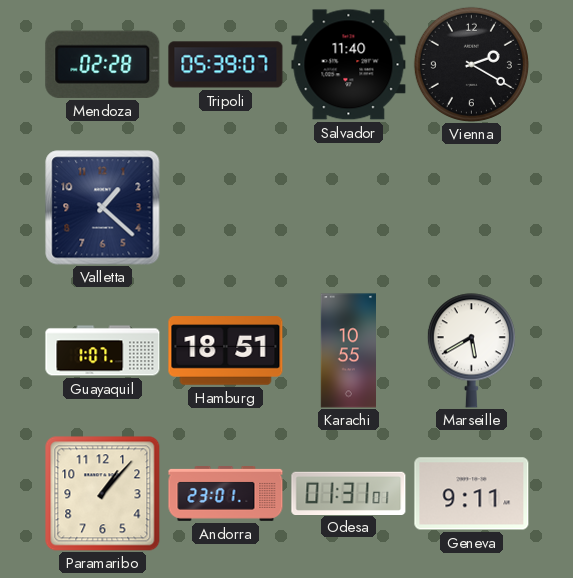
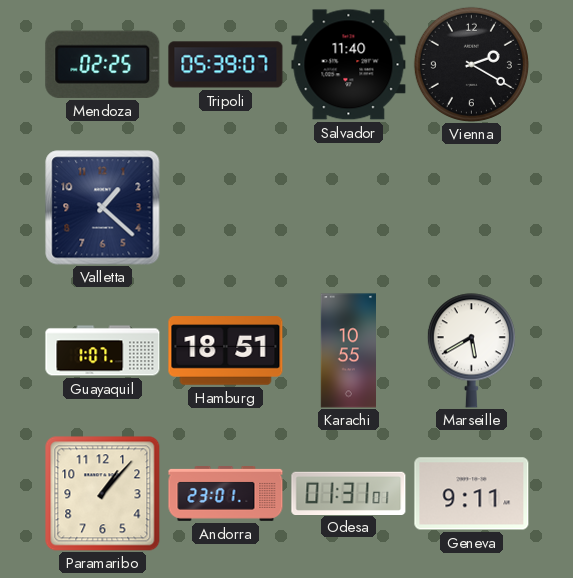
Mendoza: 02:28 -> 02:25
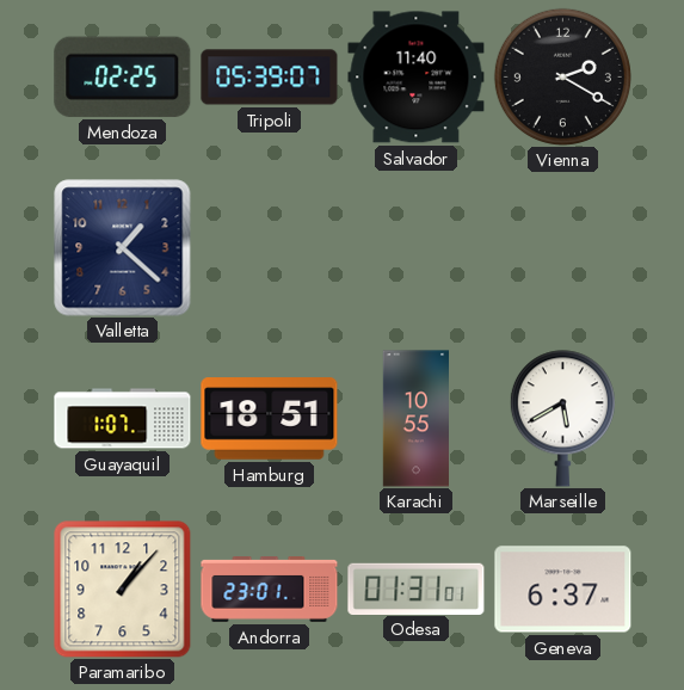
Geneva: 9:11 -> 6:37
